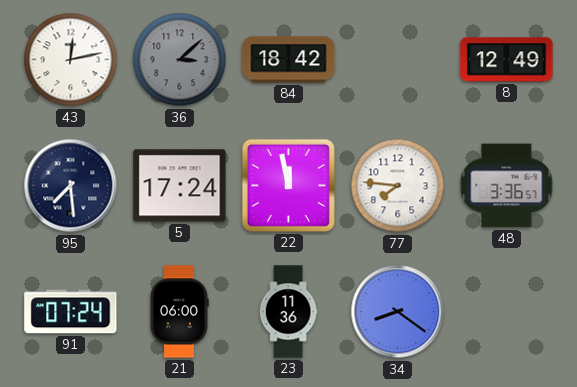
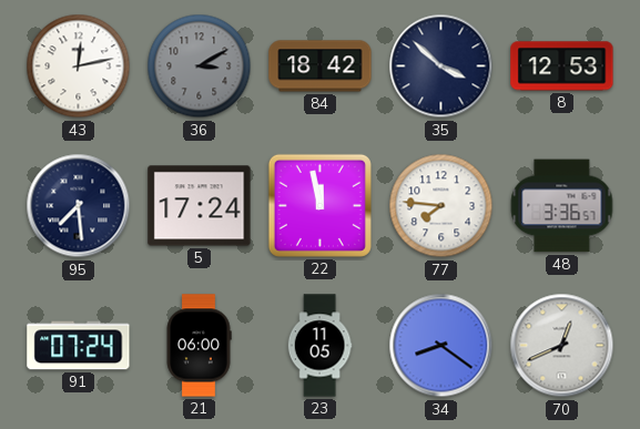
36: 3:08 -> 3:10
35: none -> 3:52
8: 12:49 -> 12:53
23: 11:36 -> 11:05
70: none -> 12:41
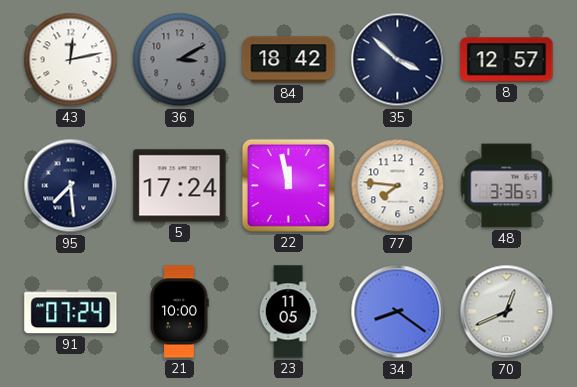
8: 12:53 -> 12:57
21: 06:00 -> 10:00
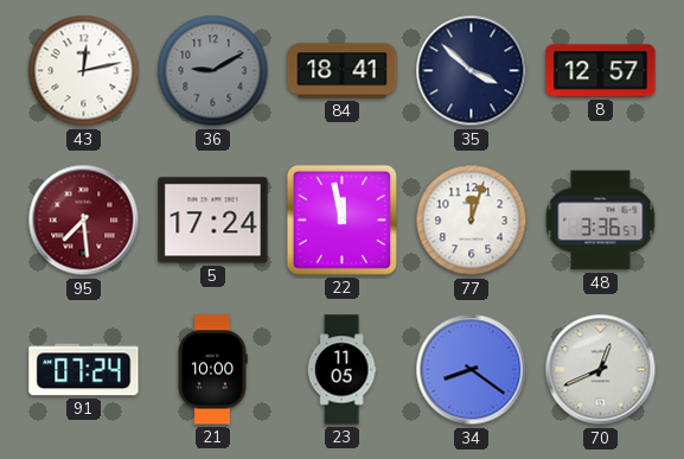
36: 3:10 -> 9:10
84: 18:42 -> 18:41
95 dial: navy -> burgundy
77: 7:46 -> 12:03
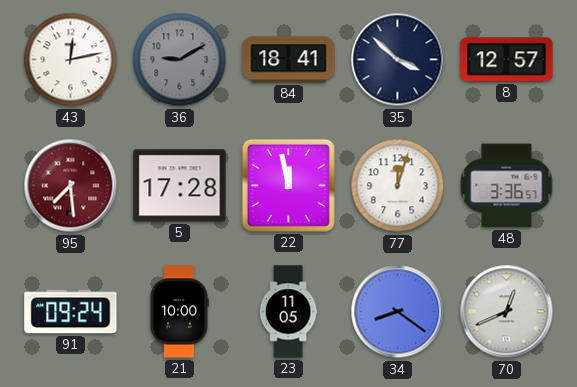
5: 17:24 -> 17:28
91: 07:24 -> 09:24
